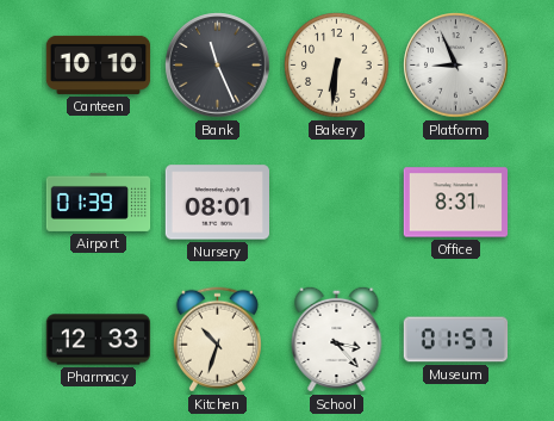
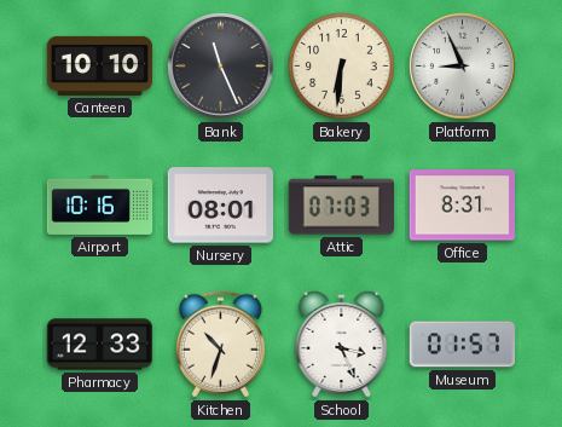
Airport: 01:39 -> 10:16
Attic: none -> 07:03
School: 3:23 -> 3:26
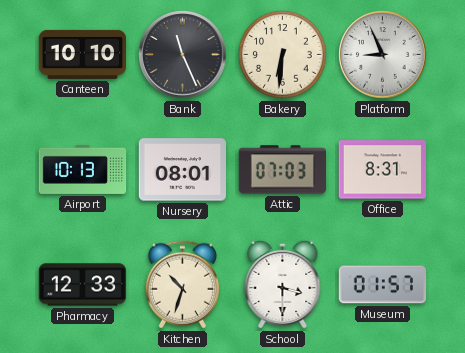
Airport: 10:16 -> 10:13
School: 3:26 -> 3:30
